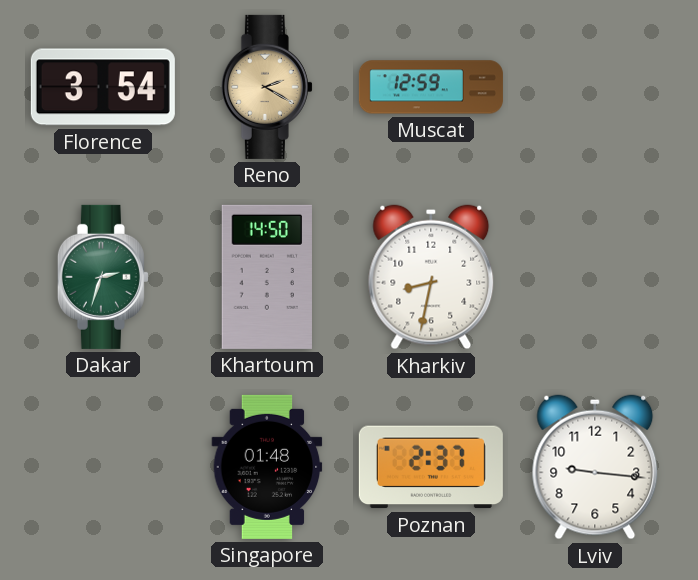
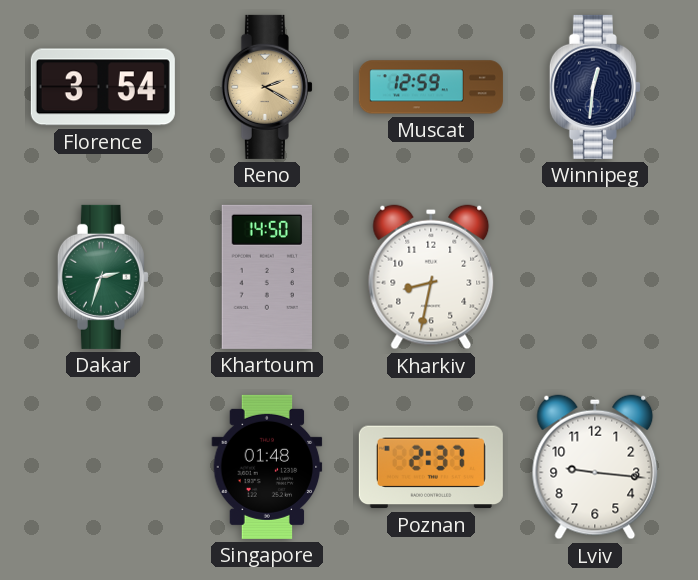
Winnipeg: none -> 12:31
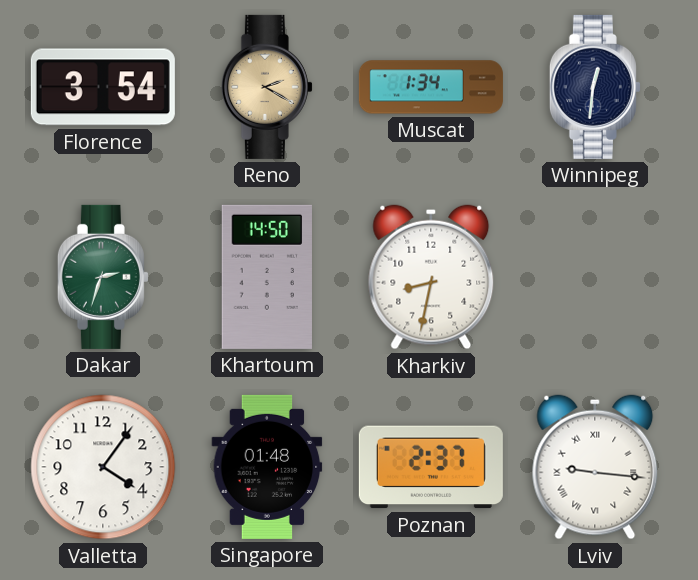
Muscat: 12:59 -> 1:34
Valletta: none -> 4:06
Lviv numerals: Arabic -> Roman
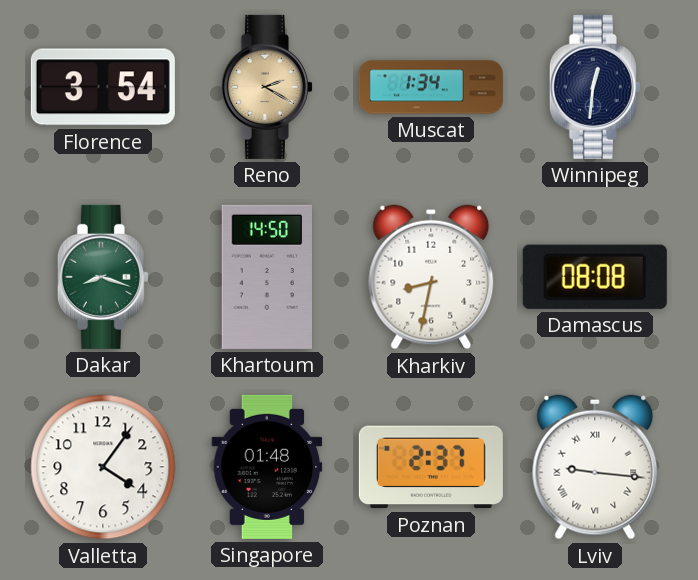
Dakar: 2:33 -> 8:18
Damascus: none -> 08:08
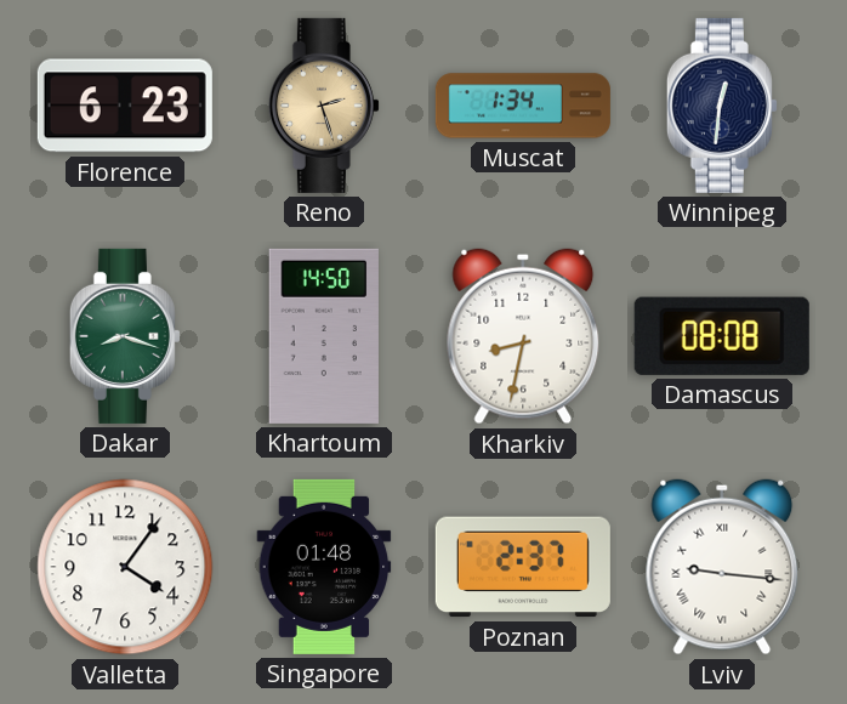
Florence: 3:54 -> 6:23
Reno: 2:20 -> 2:27
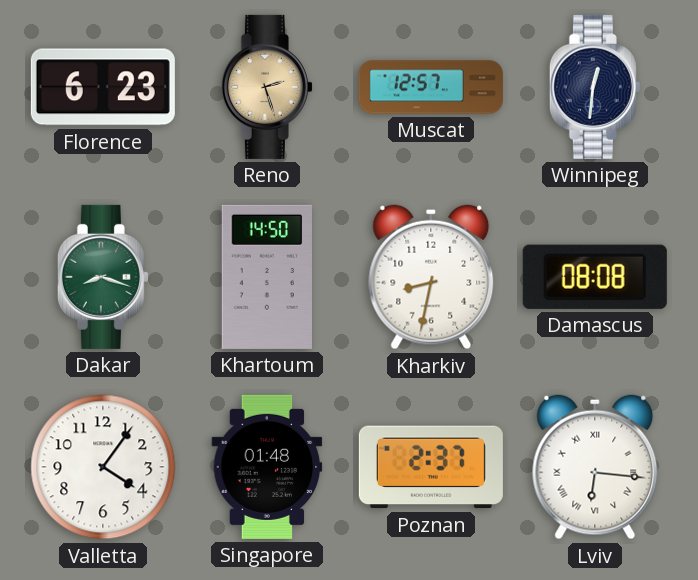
Muscat: 1:34 -> 12:57
Lviv: 9:16 -> 6:16
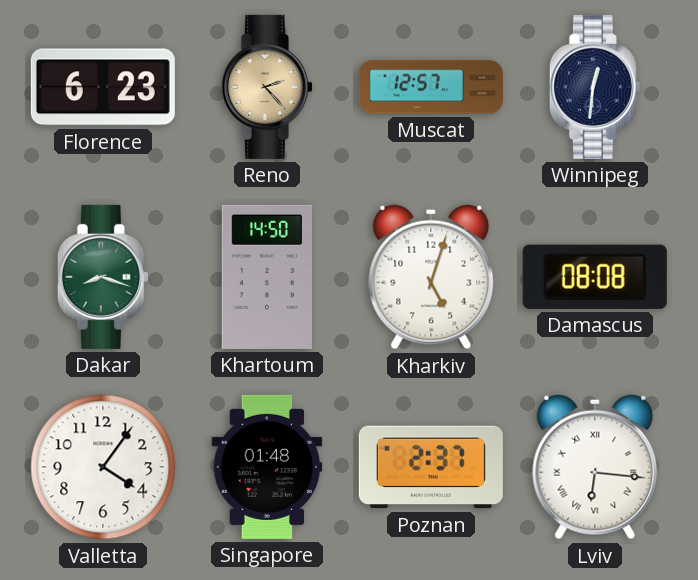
Reno: 2:27 -> 2:23
Kharkiv: 8:32 -> 5:03
